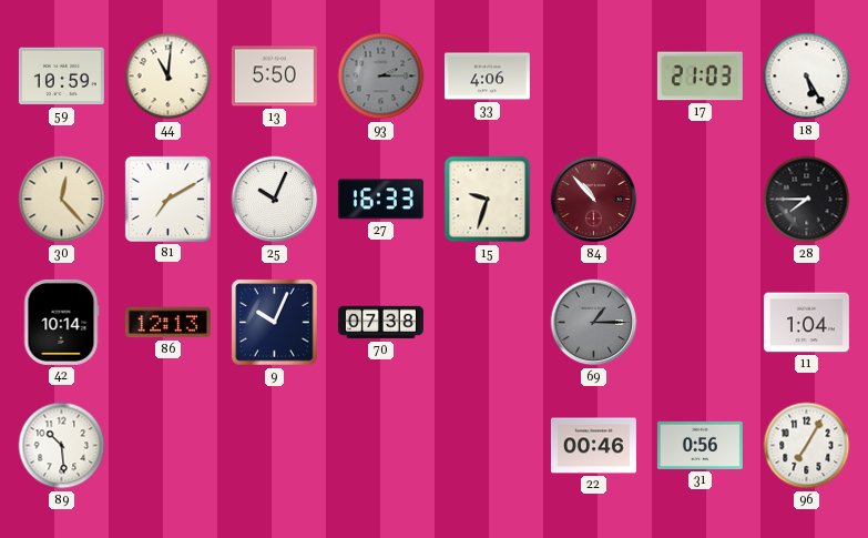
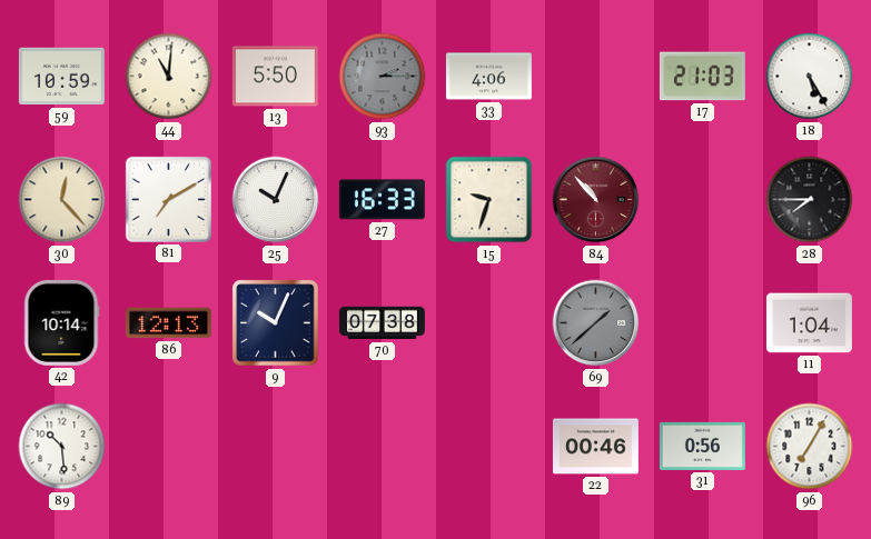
69: 1:15 -> 1:38
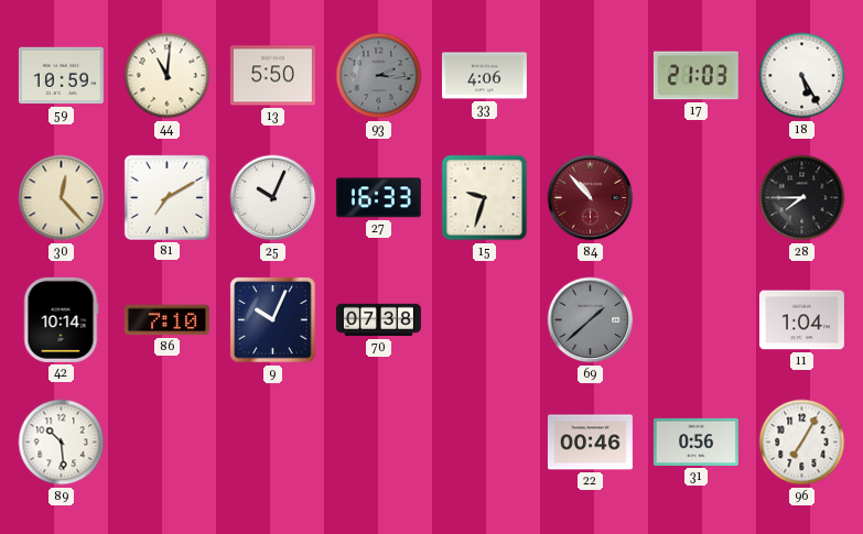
93: 2:15 -> 2:16
86: 12:13 -> 7:10
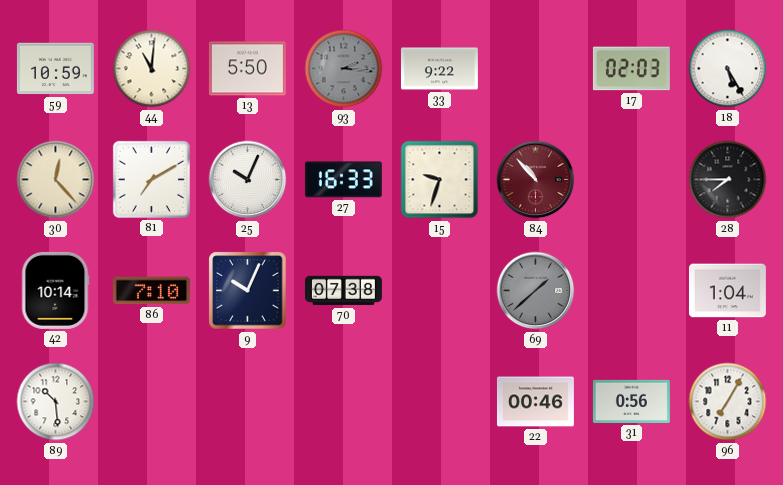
33: 4:06 -> 9:22
17: 21:03 -> 02:03
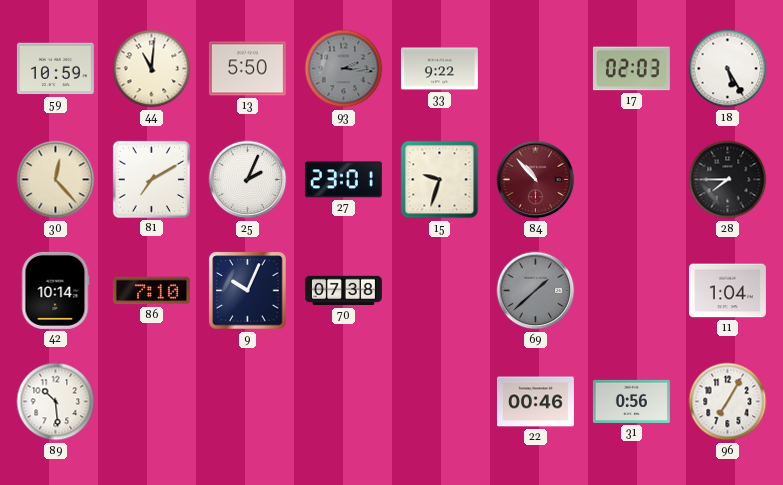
25: 10:04 -> 2:04
27: 16:33 -> 23:01
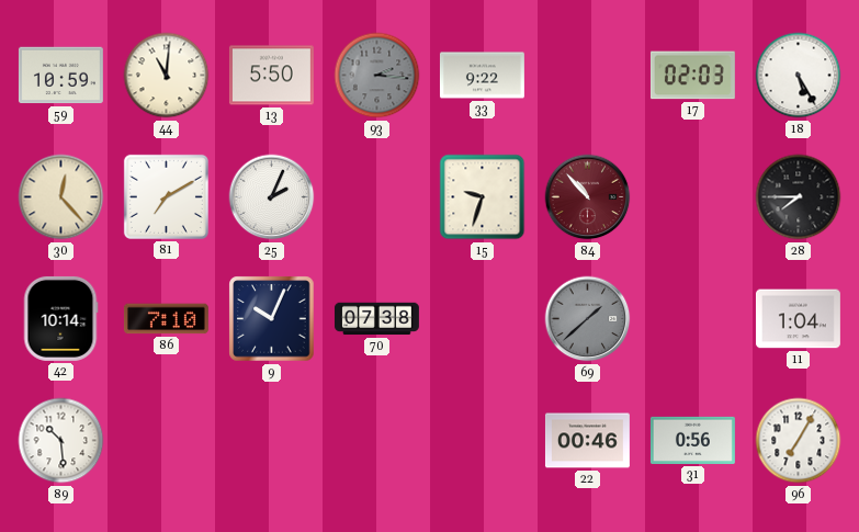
27: 23:01 -> none
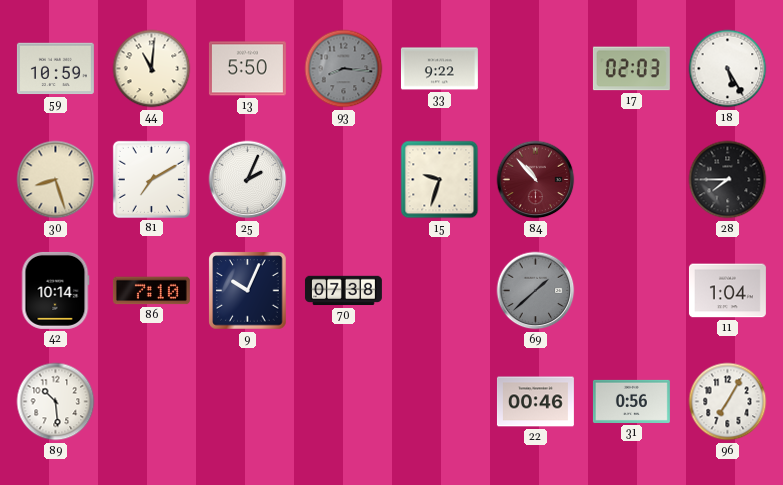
93: 2:16 -> 8:16
30: 12:23 -> 8:27
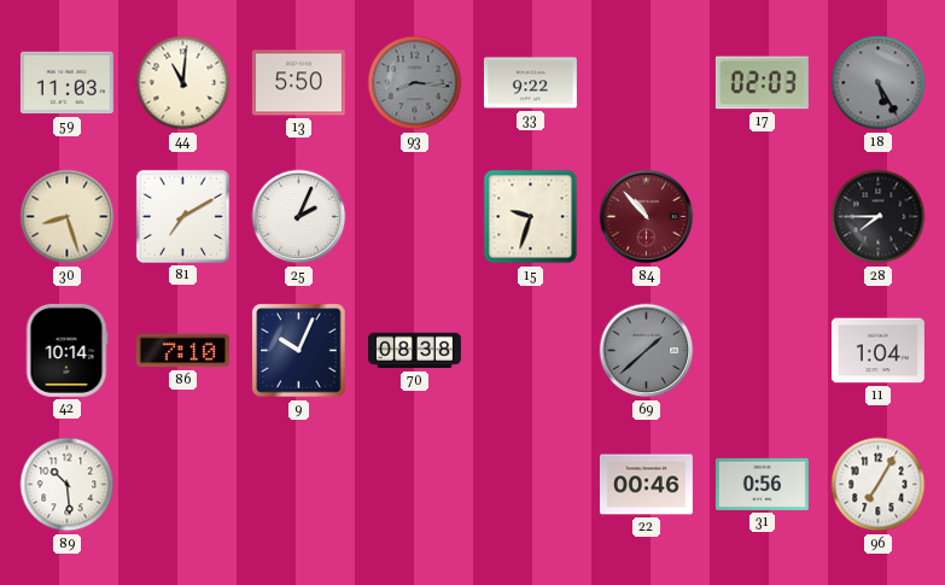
59: 10:59 -> 11:03
18 dial: white -> grey
70: 07:38 -> 08:38
